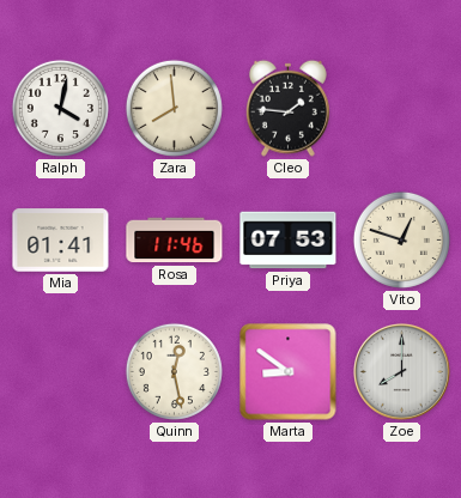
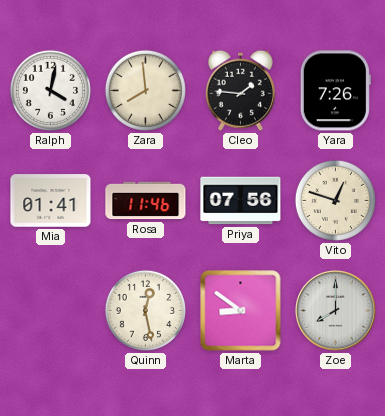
Yara: none -> 7:26
Priya: 07:53 -> 07:56
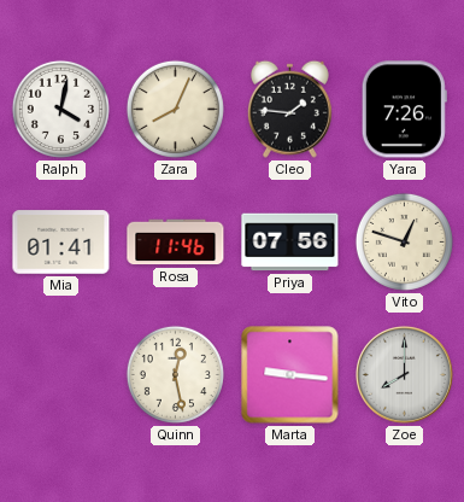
Zara: 7:59 -> 8:04
Marta: 8:51 -> 9:16
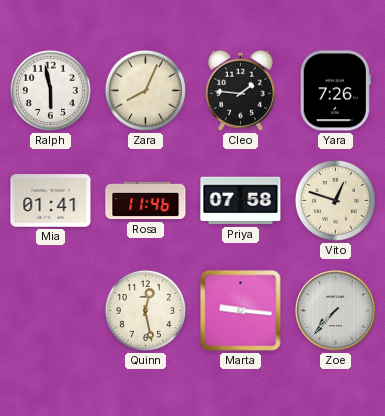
Ralph: 4:02 -> 5:58
Priya: 07:56 -> 07:58
Zoe: 8:00 -> 7:37
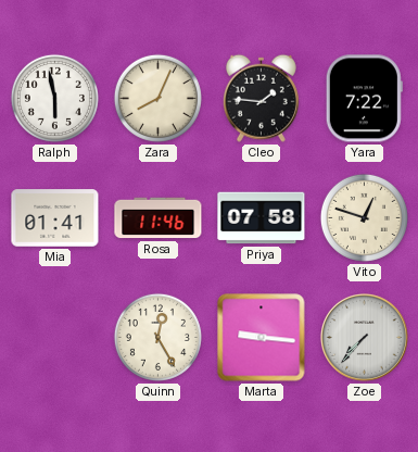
Yara: 7:26 -> 7:22
Quinn: 12:28 -> 12:25
